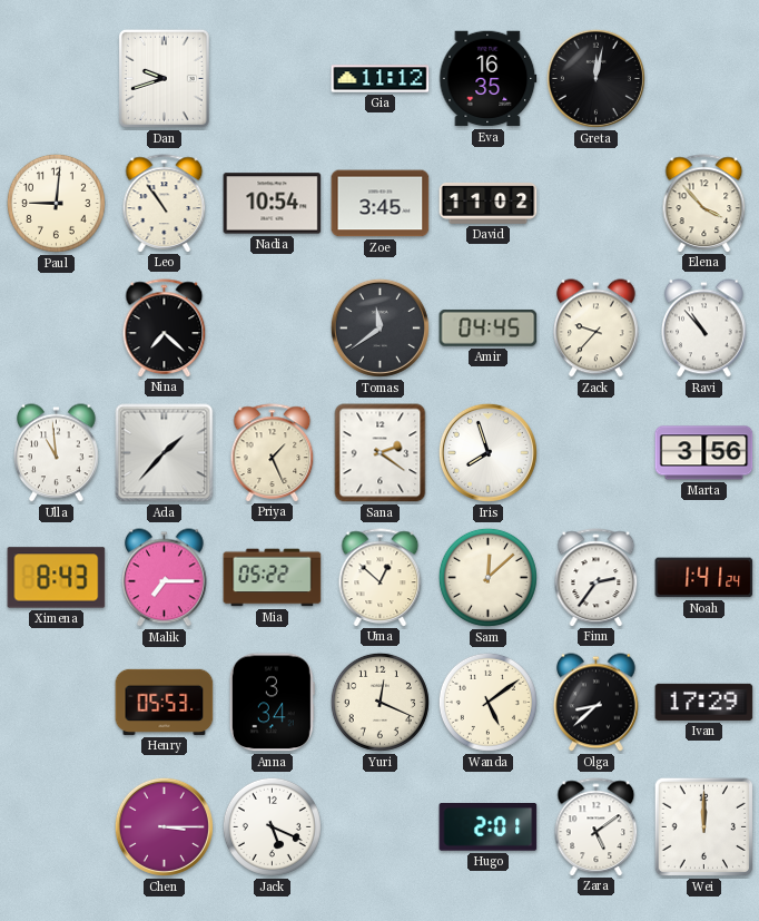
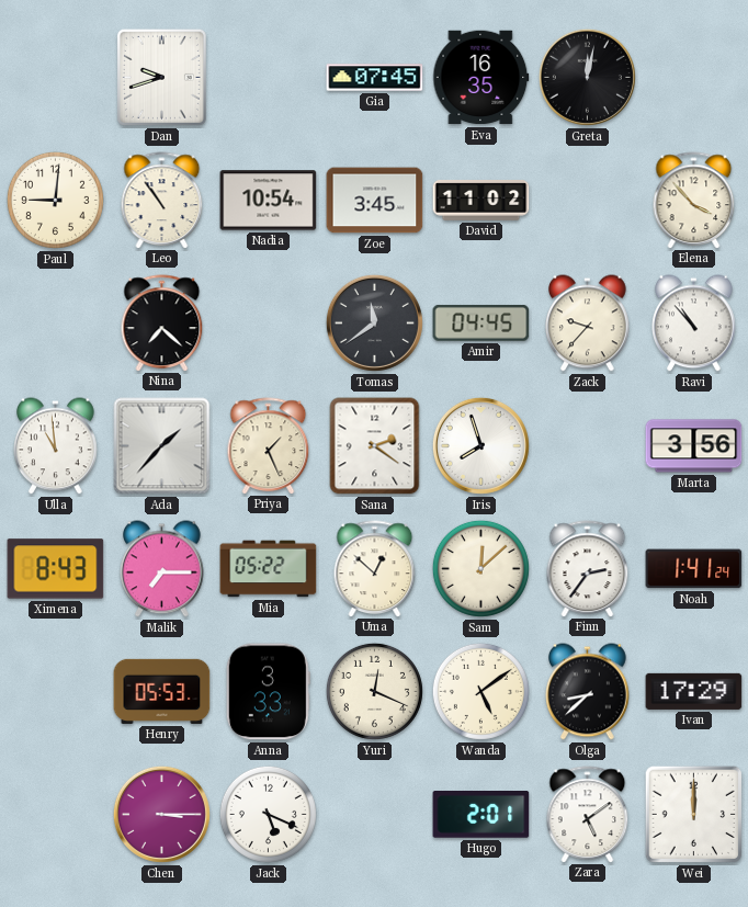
Gia: 11:12 -> 07:45
Anna: 3:34 -> 3:33
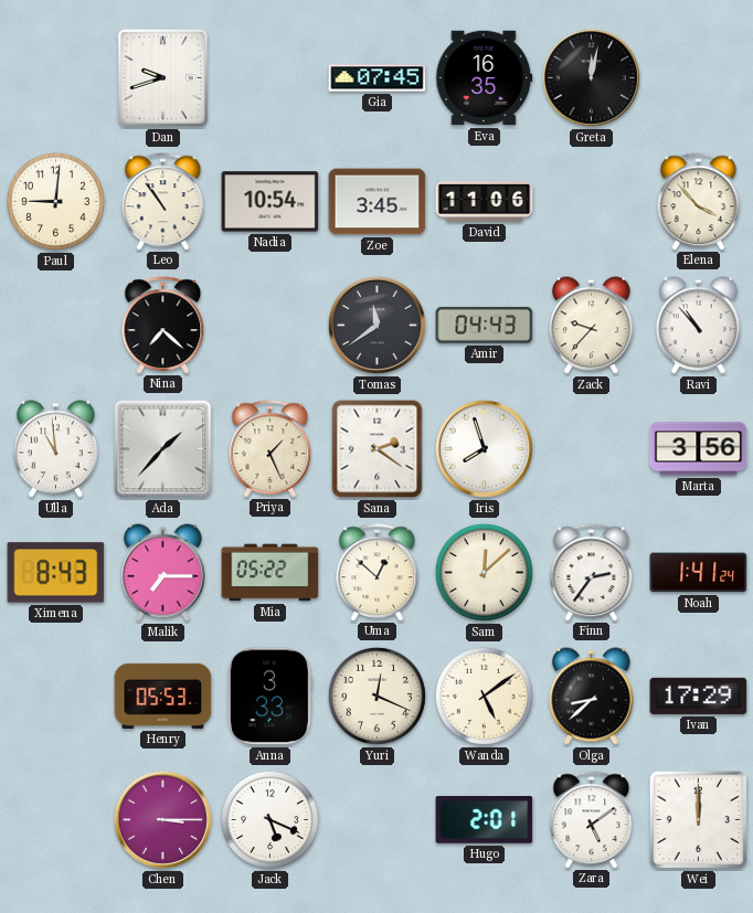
David: 11:02 -> 11:06
Amir: 04:45 -> 04:43
